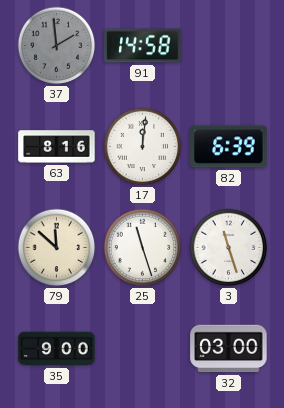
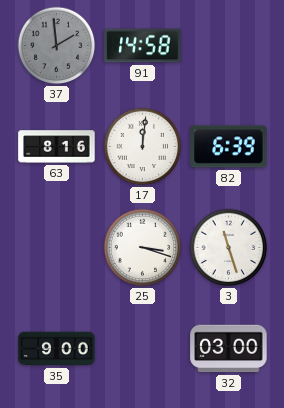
79: 11:52 -> none
25: 11:27 -> 3:18
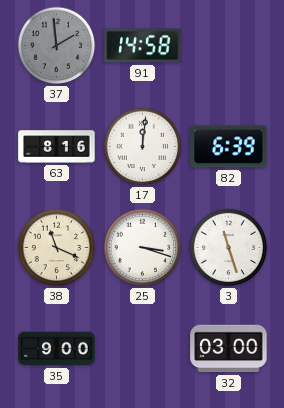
38: none -> 11:19
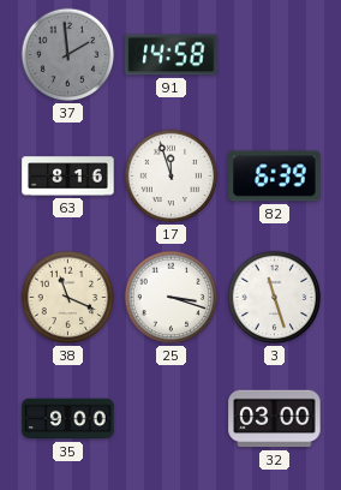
17: 12:01 -> 11:57
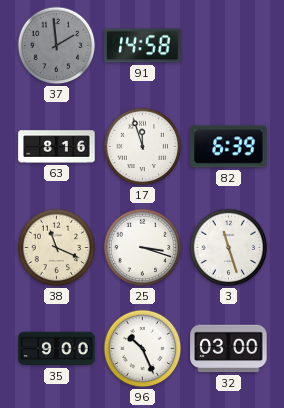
96: none -> 10:26
